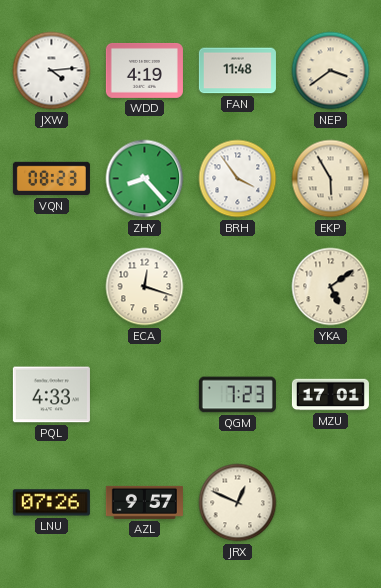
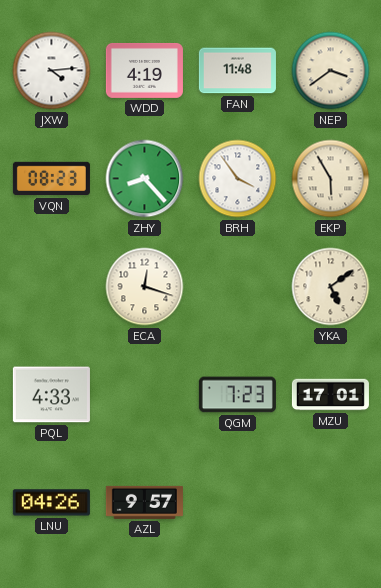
LNU: 07:26 -> 04:26
JRX: 12:49 -> none
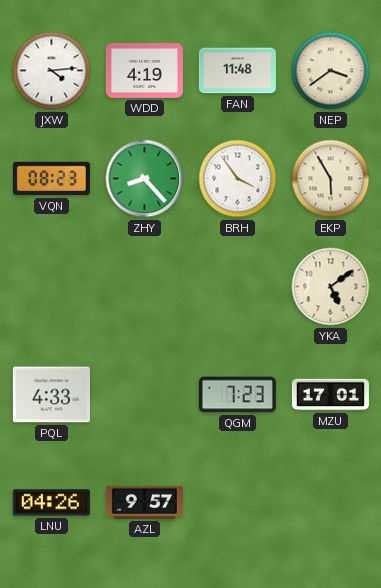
ECA: 12:18 -> none
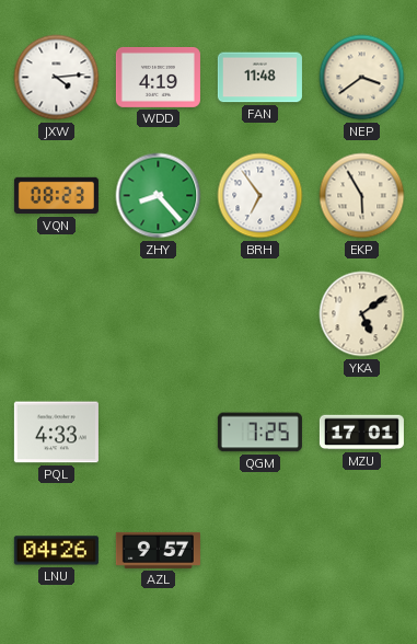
BRH: 3:54 -> 6:54
QGM: 7:23 -> 7:25
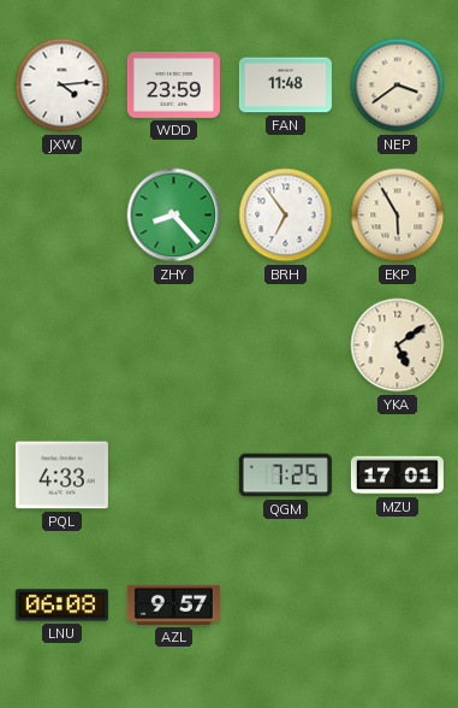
WDD: 4:19 -> 23:59
VQN: 08:23 -> none
LNU: 04:26 -> 06:08
